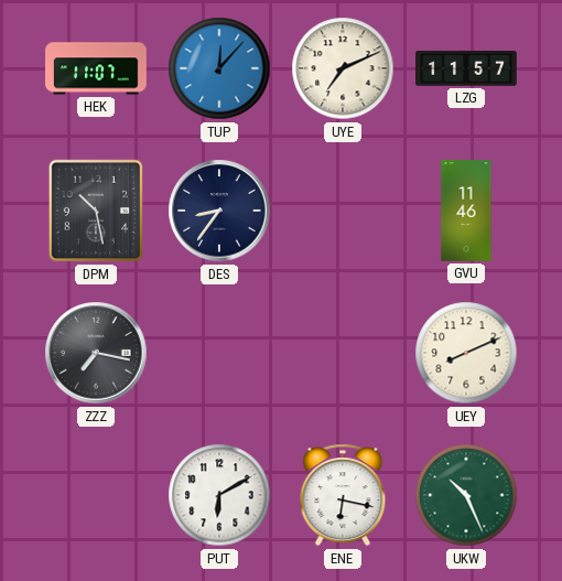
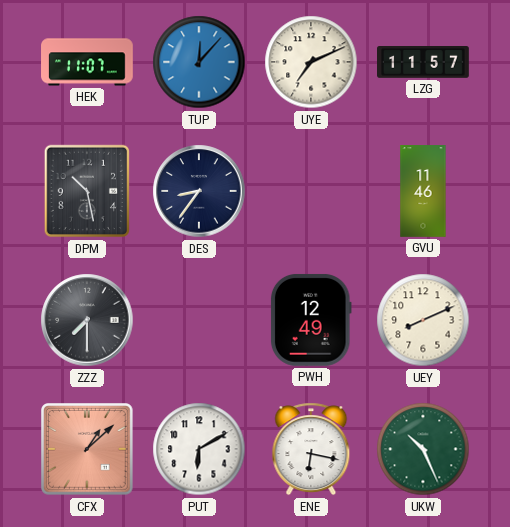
ZZZ: 7:17 -> 7:30
PWH: none -> 12:49
CFX: none -> 1:08
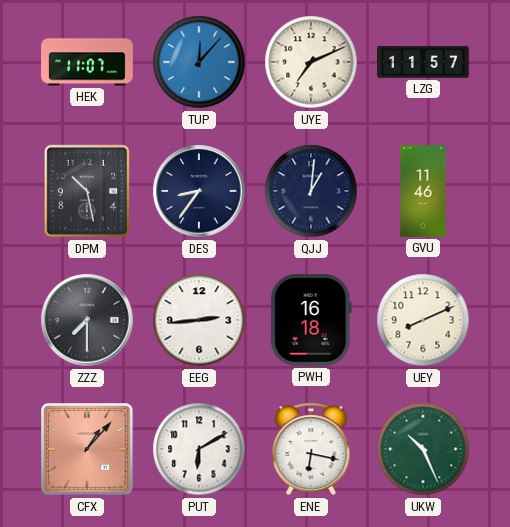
QJJ: none -> 1:01
EEG: none -> 2:44
PWH: 12:49 -> 16:18
CFX: 1:08 -> 1:07
